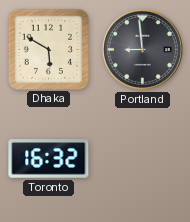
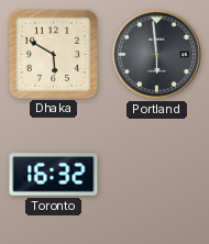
Portland: 8:59 -> 5:59
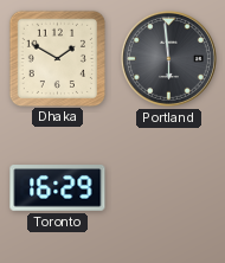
Dhaka: 5:50 -> 1:50
Toronto: 16:32 -> 16:29
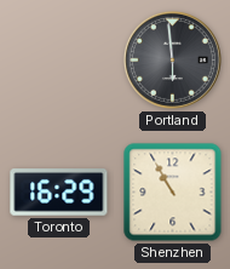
Dhaka: 1:50 -> none
Shenzhen: none -> 10:55
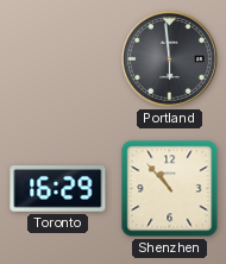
Shenzhen: 10:55 -> 10:53
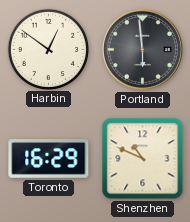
Harbin: none -> 12:51
Shenzhen: 10:53 -> 10:49
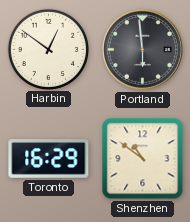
Shenzhen: 10:49 -> 10:51
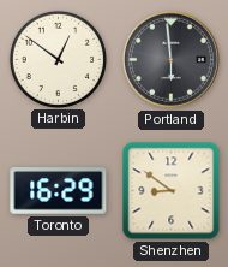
Shenzhen: 10:51 -> 8:51
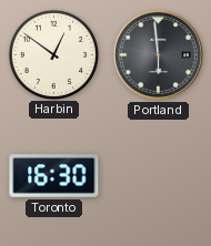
Toronto: 16:29 -> 16:30
Shenzhen: 8:51 -> none
